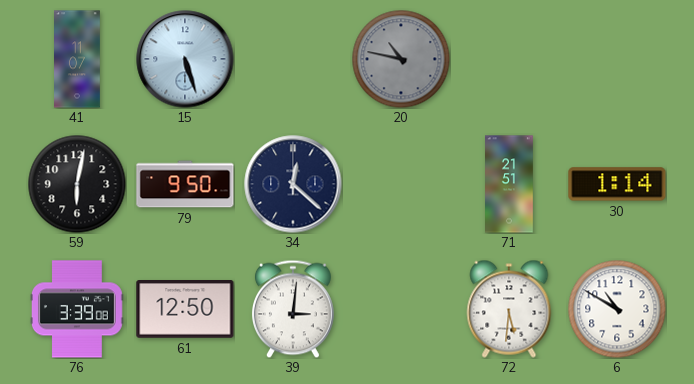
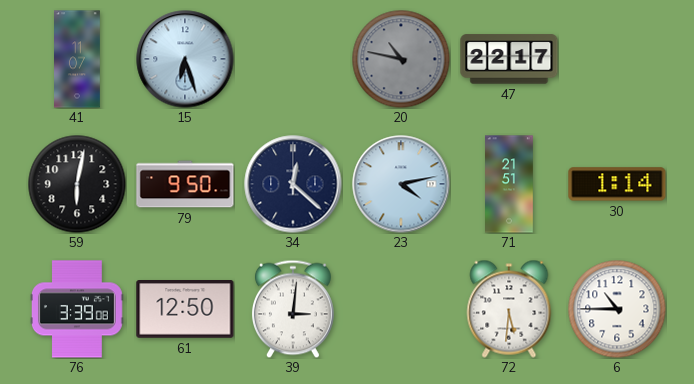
15: 5:27 -> 6:27
47: none -> 22:17
23: none -> 4:13
6: 10:50 -> 10:45
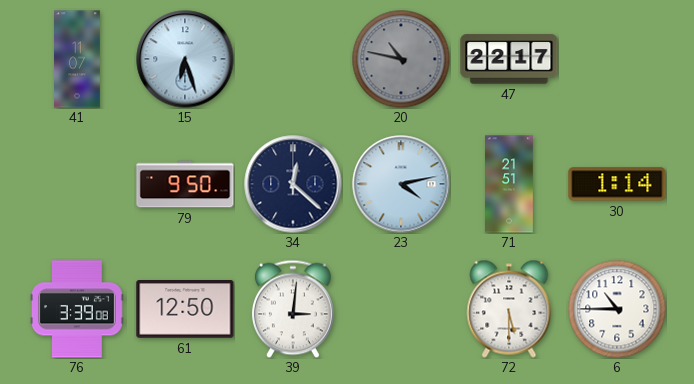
59: 6:02 -> none
72: 5:31 -> 5:30
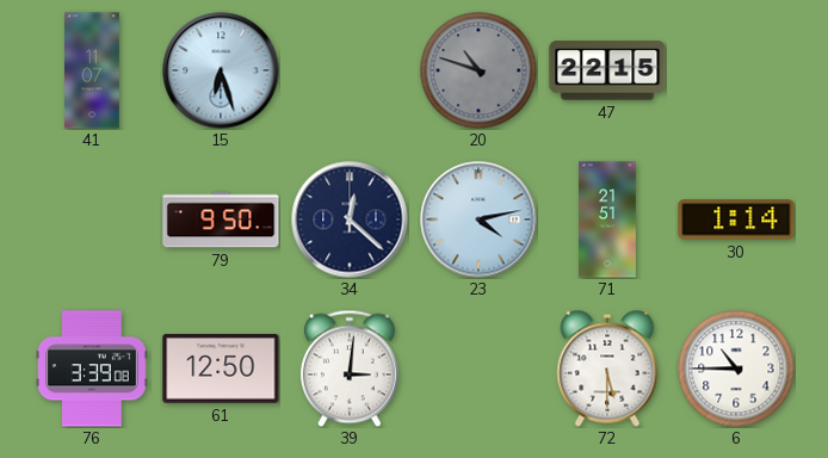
20: 10:47 -> 10:48
47: 22:17 -> 22:15
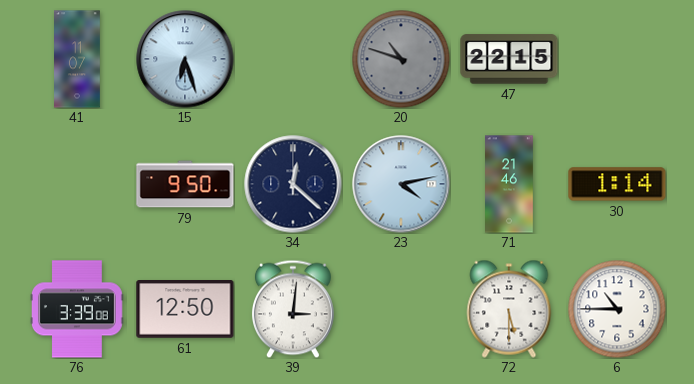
71: 21:51 -> 21:46
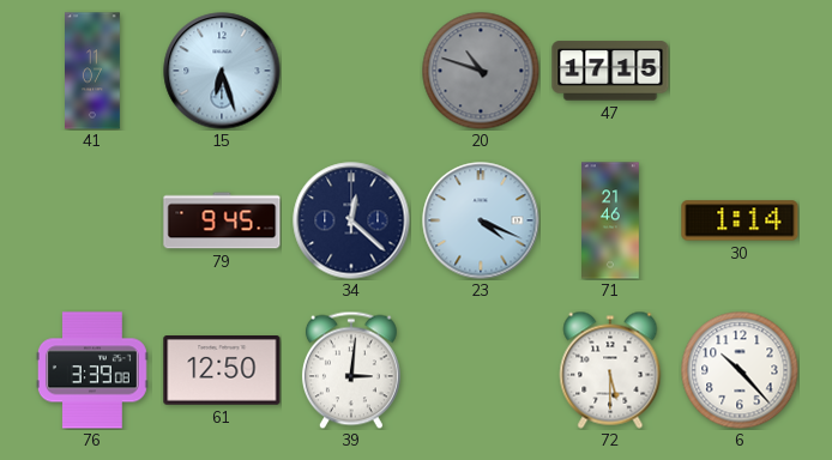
47: 22:15 -> 17:15
79: 9:50 -> 9:45
23: 4:13 -> 4:19
6: 10:45 -> 10:23
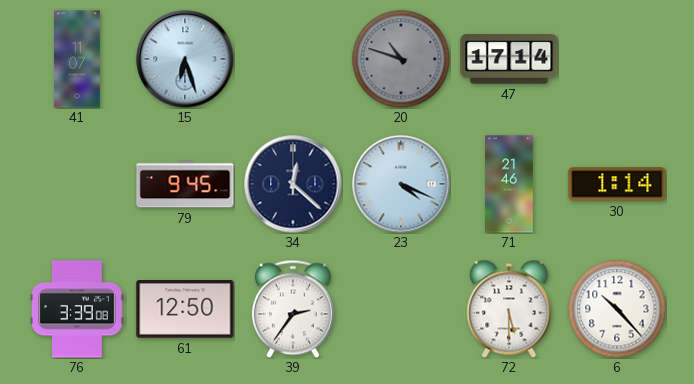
47: 17:15 -> 17:14
39: 3:01 -> 2:36
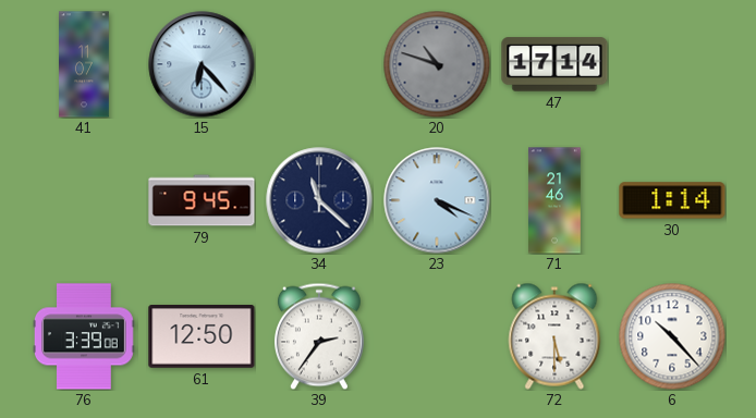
15: 6:27 -> 6:23
34: 12:22 -> 11:22
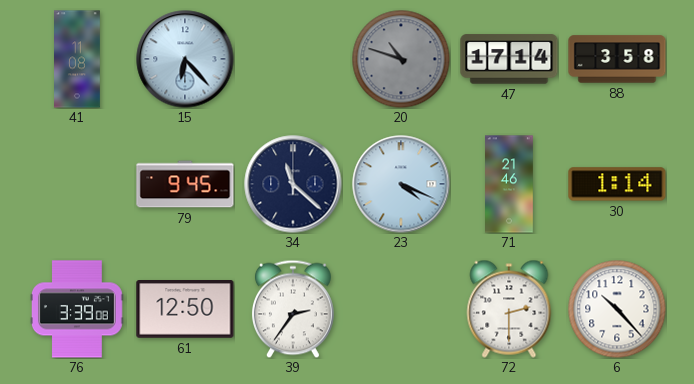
41: 11:07 -> 11:08
88: none -> 3:58
72: 5:30 -> 2:30
